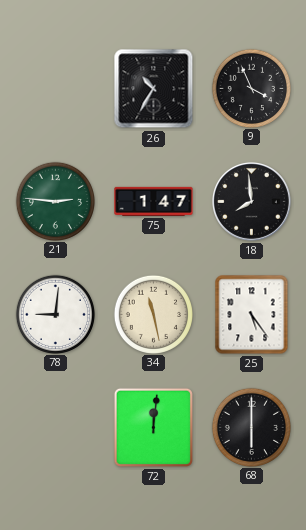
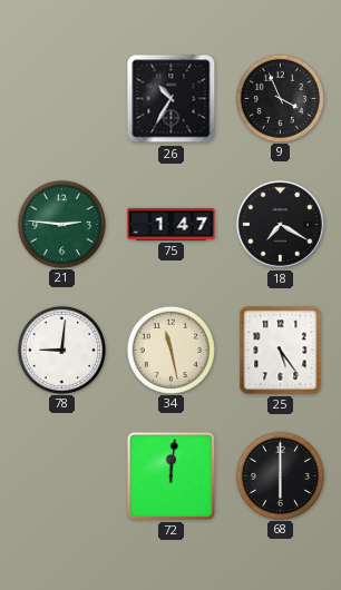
18: 7:59 -> 7:20
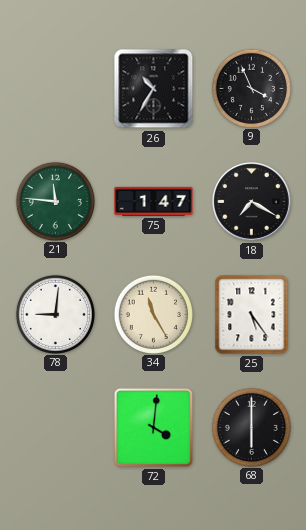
21: 2:46 -> 11:46
34: 11:28 -> 11:25
72: 12:01 -> 4:01
